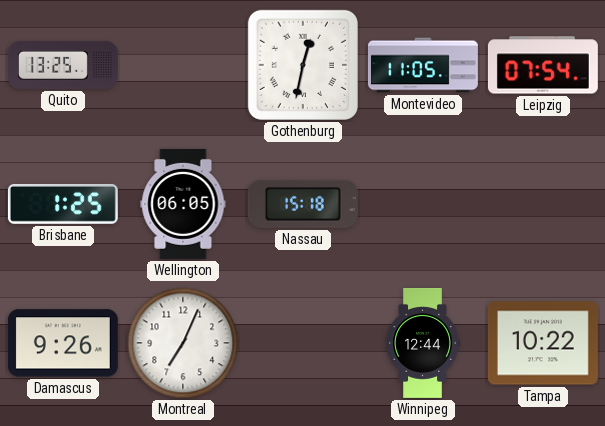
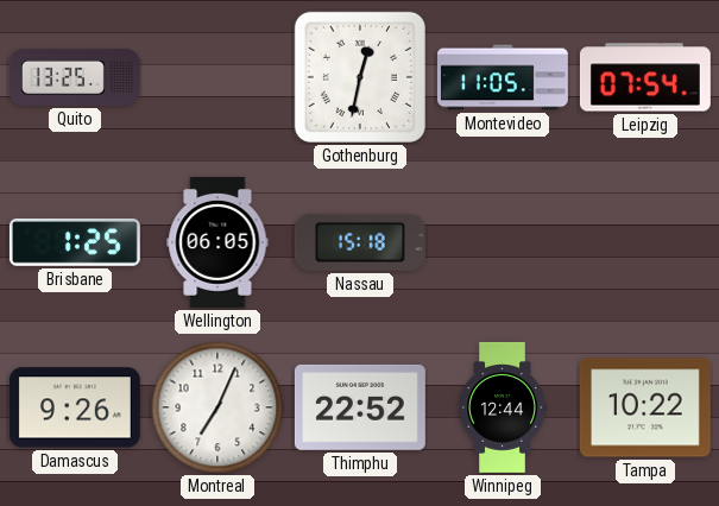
Thimphu: none -> 22:52
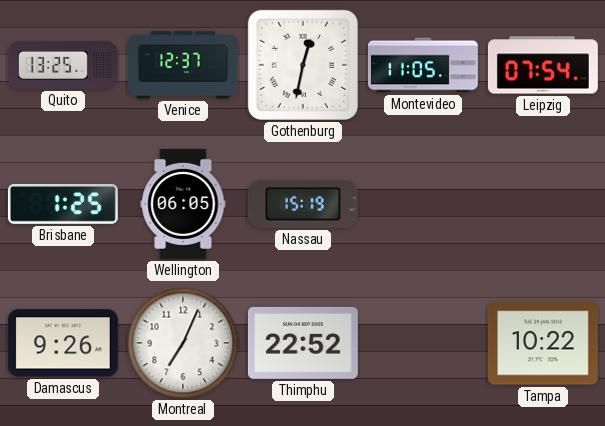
Venice: none -> 12:37
Nassau: 15:18 -> 15:19
Winnipeg: 12:44 -> none
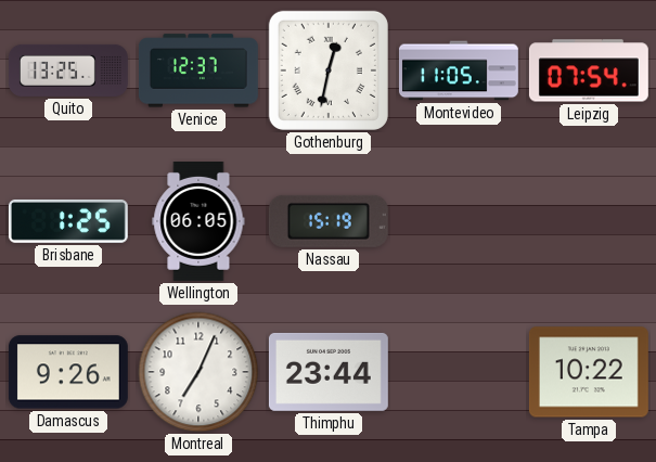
Thimphu: 22:52 -> 23:44
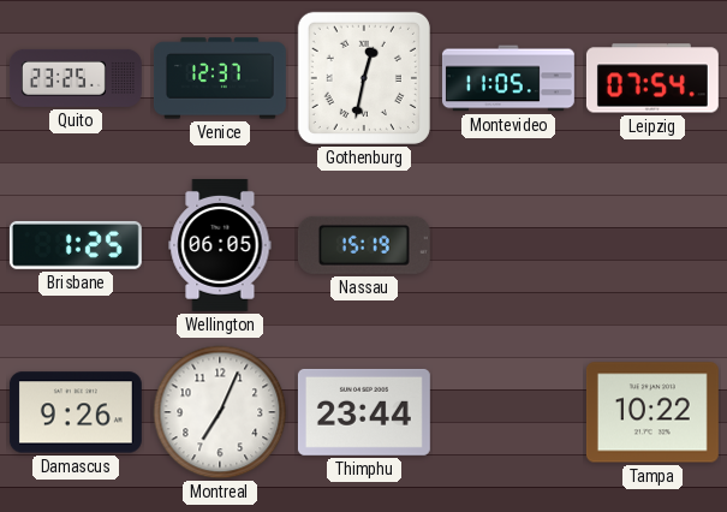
Quito: 13:25 -> 23:25
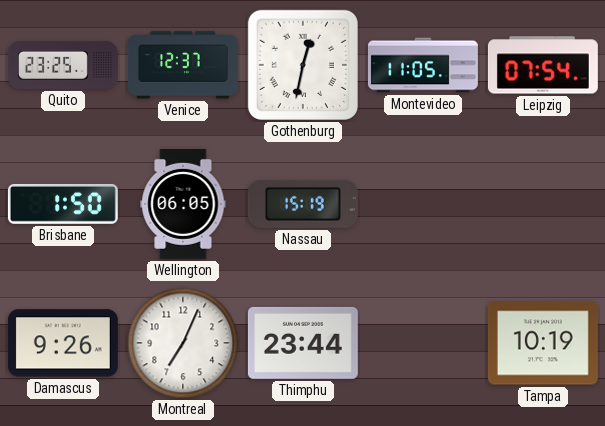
Brisbane: 1:25 -> 1:50
Tampa: 10:22 -> 10:19
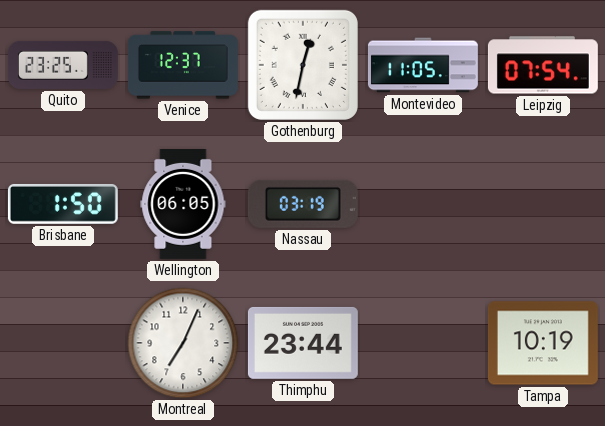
Nassau: 15:19 -> 03:19
Damascus: 9:26 -> none
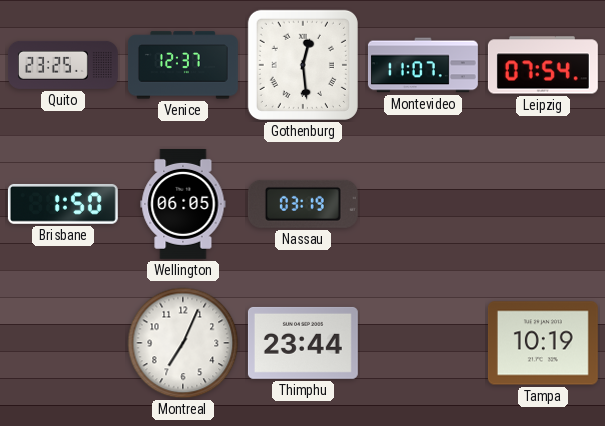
Gothenburg: 12:32 -> 12:29
Montevideo: 11:05 -> 11:07
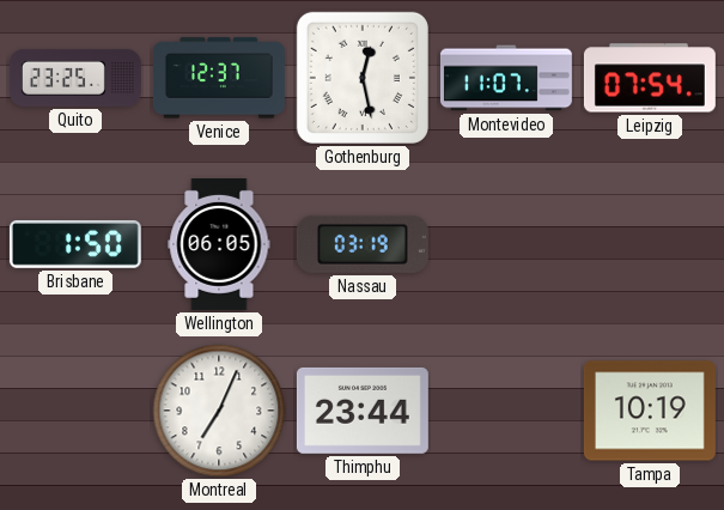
Gothenburg: 12:29 -> 12:28
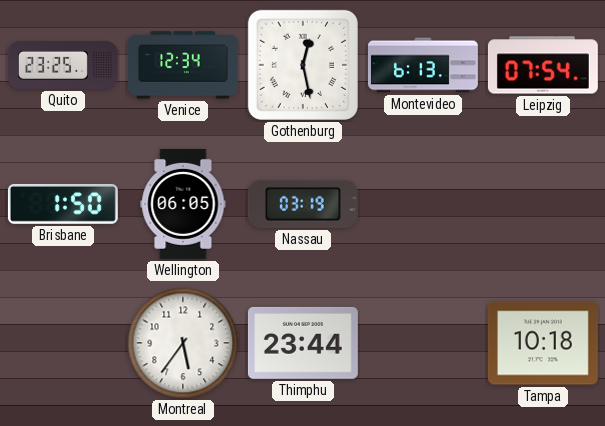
Venice: 12:37 -> 12:34
Montevideo: 11:07 -> 6:13
Montreal: 7:04 -> 5:36
Tampa: 10:19 -> 10:18
